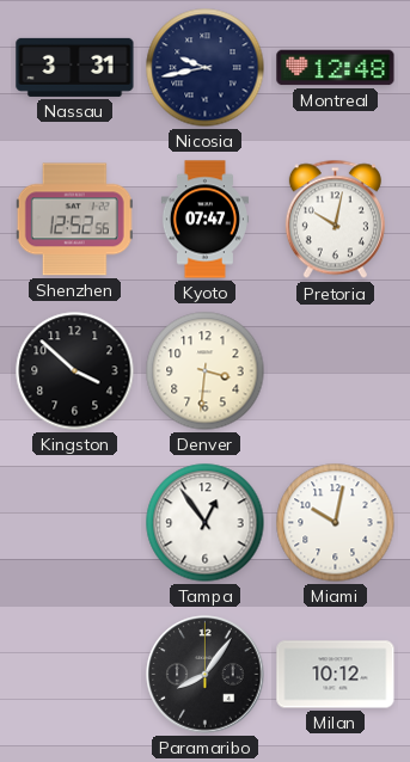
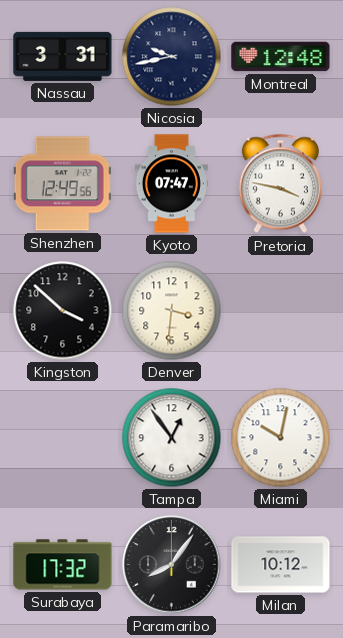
Shenzhen: 12:52 -> 12:49
Pretoria: 10:02 -> 3:47
Surabaya: none -> 17:32
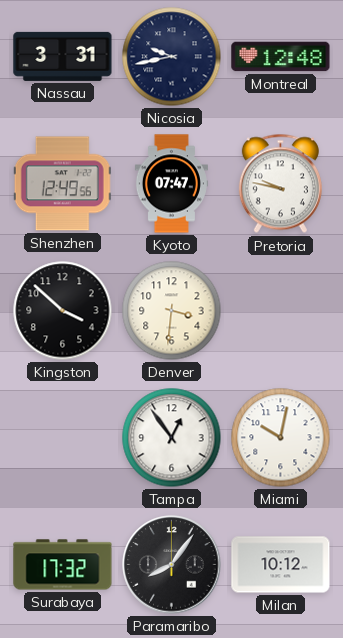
Pretoria: 3:47 -> 9:47
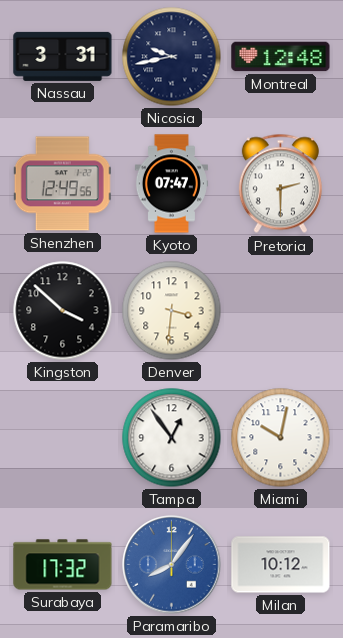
Pretoria: 9:47 -> 2:30
Paramaribo dial: black -> blue
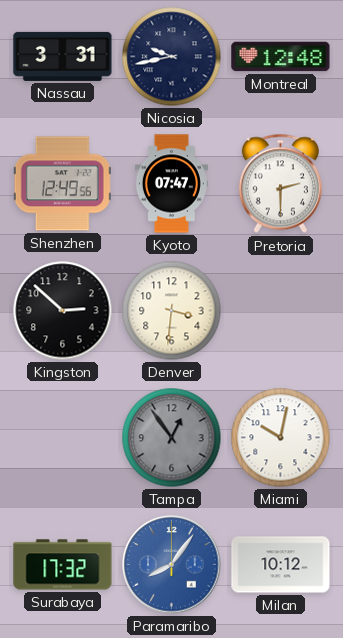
Kingston: 3:52 -> 2:52
Tampa dial: white -> grey
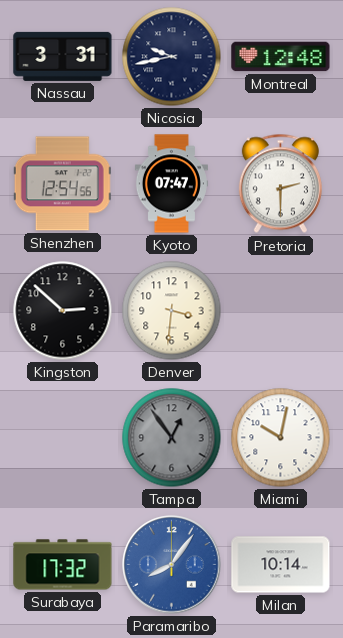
Shenzhen: 12:49 -> 12:54
Milan: 10:12 -> 10:14
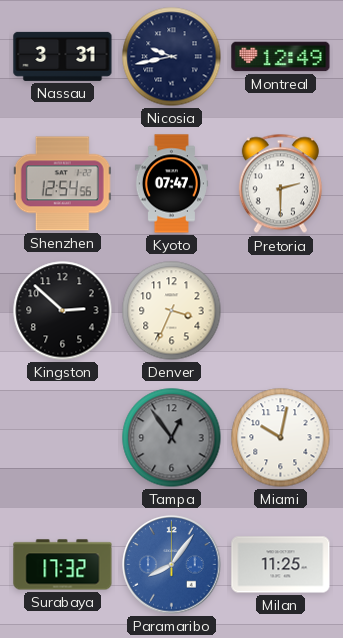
Montreal: 12:48 -> 12:49
Denver: 3:31 -> 3:34
Milan: 10:14 -> 11:25
